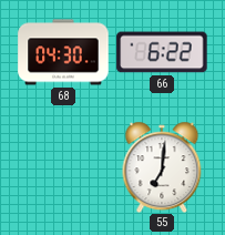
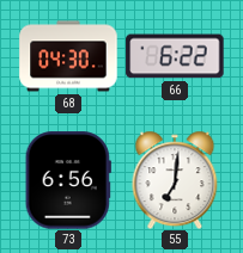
73: none -> 6:56
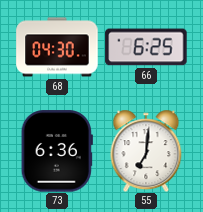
66: 6:22 -> 6:25
73: 6:56 -> 6:36
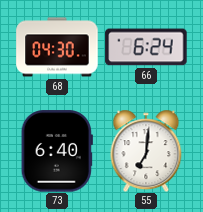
66: 6:25 -> 6:24
73: 6:36 -> 6:40
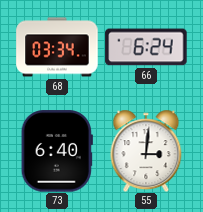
68: 04:30 -> 03:34
55: 7:01 -> 3:01
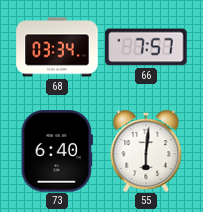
66: 6:24 -> 7:57
55: 3:01 -> 6:01
